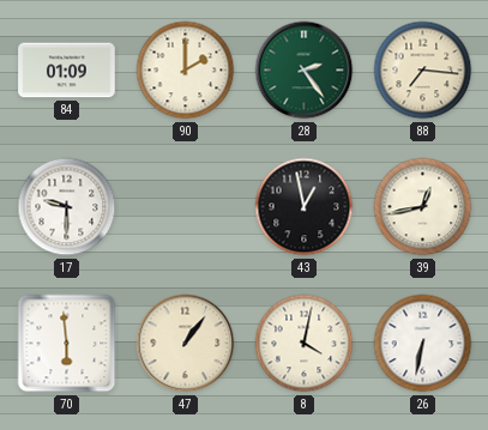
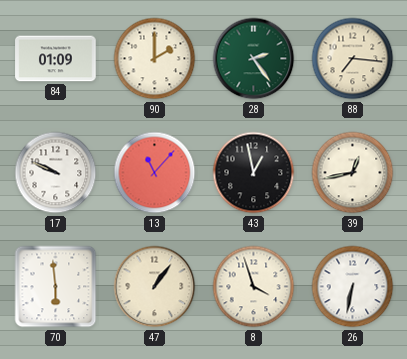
17: 9:30 -> 9:49
13: none -> 11:07
8: 4:02 -> 3:57
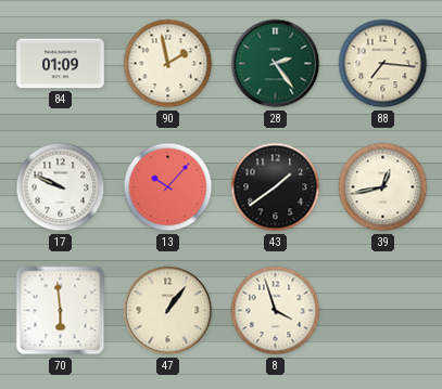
90: 2:00 -> 1:58
13: 11:07 -> 10:07
43: 12:58 -> 1:39
26: 6:32 -> none
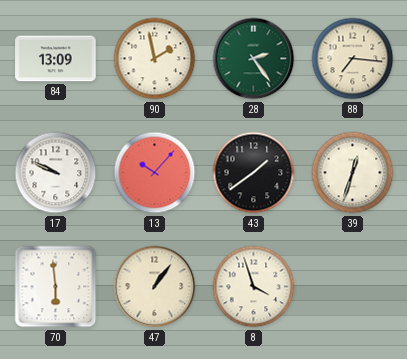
84: 01:09 -> 13:09
39: 12:43 -> 12:33
